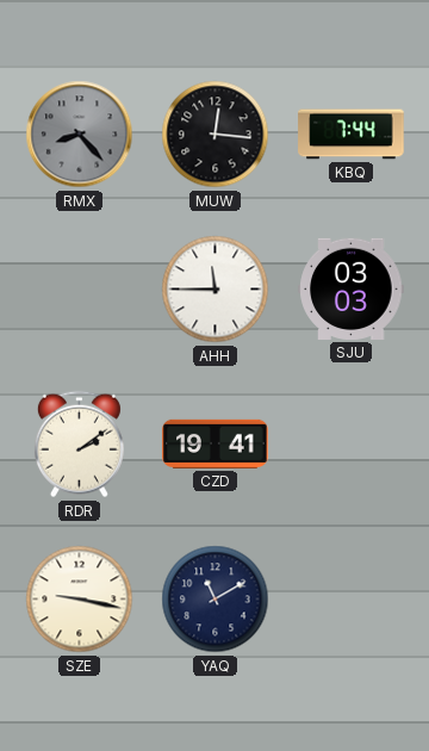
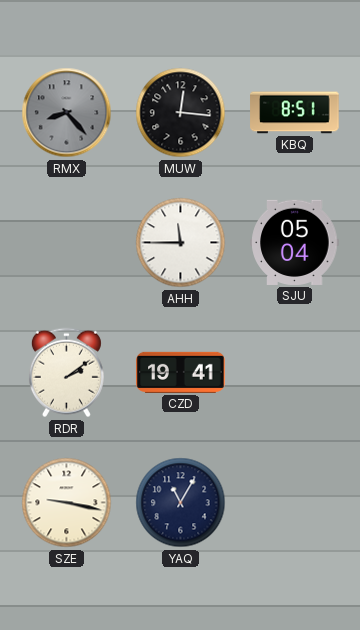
KBQ: 7:44 -> 8:51
SJU: 03:03 -> 05:04
YAQ: 11:10 -> 11:05
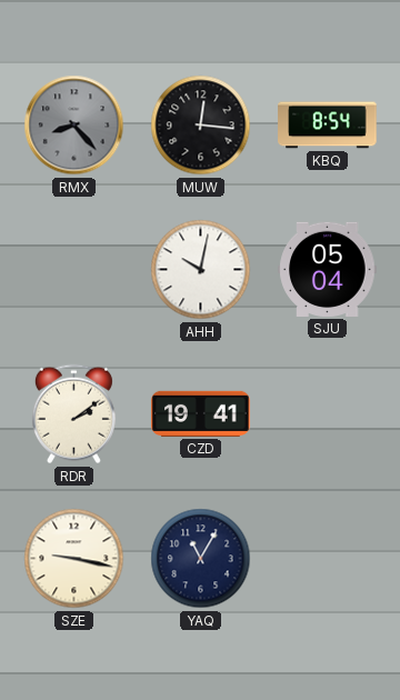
KBQ: 8:51 -> 8:54
AHH: 11:45 -> 10:02
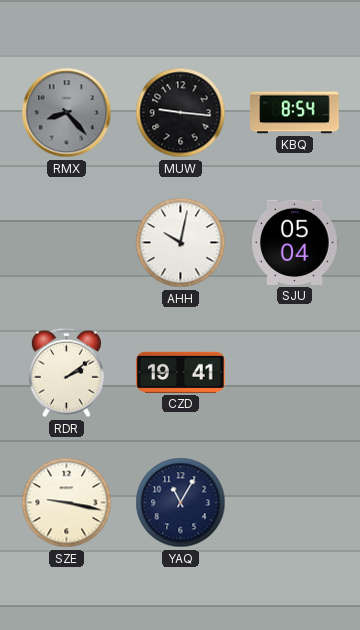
MUW: 12:16 -> 9:16
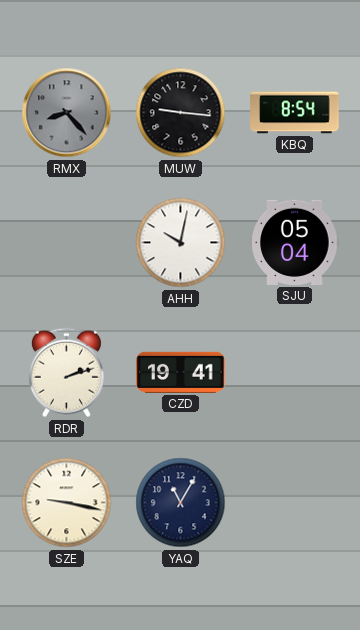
RDR: 2:09 -> 2:12
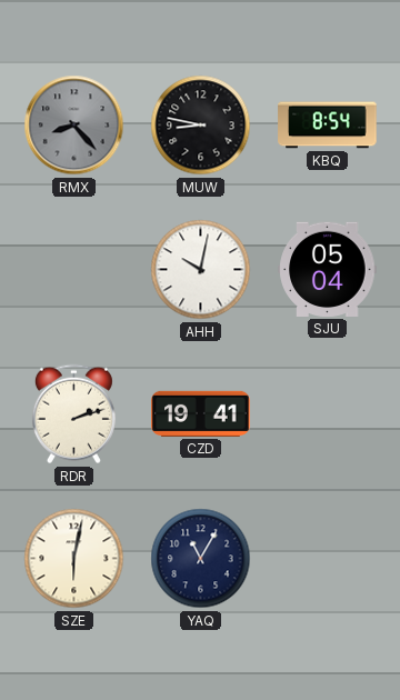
MUW: 9:16 -> 8:47
SZE: 9:17 -> 6:02
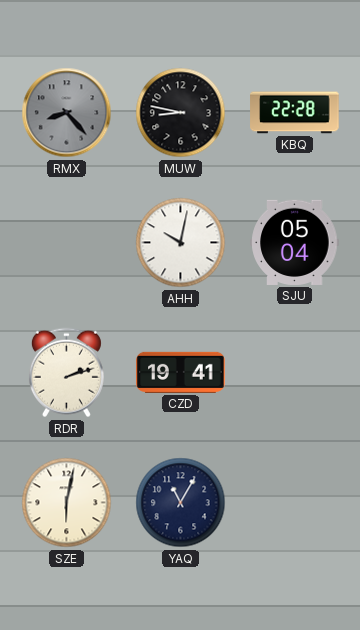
KBQ: 8:54 -> 22:28
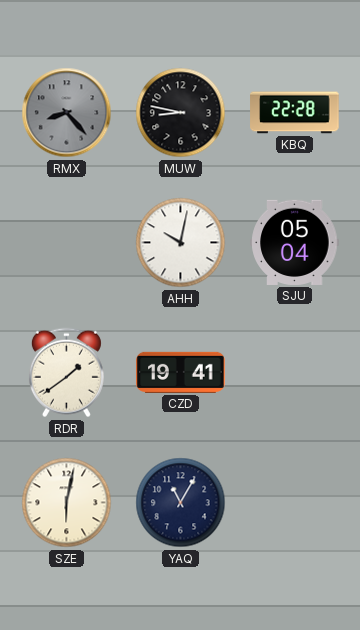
RDR: 2:12 -> 1:39
